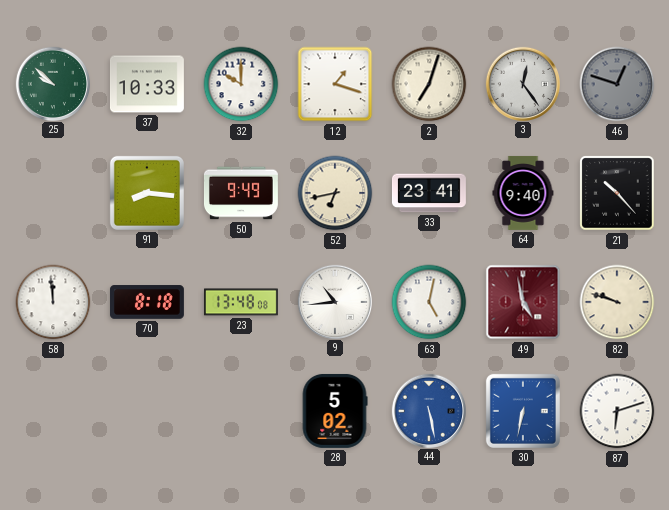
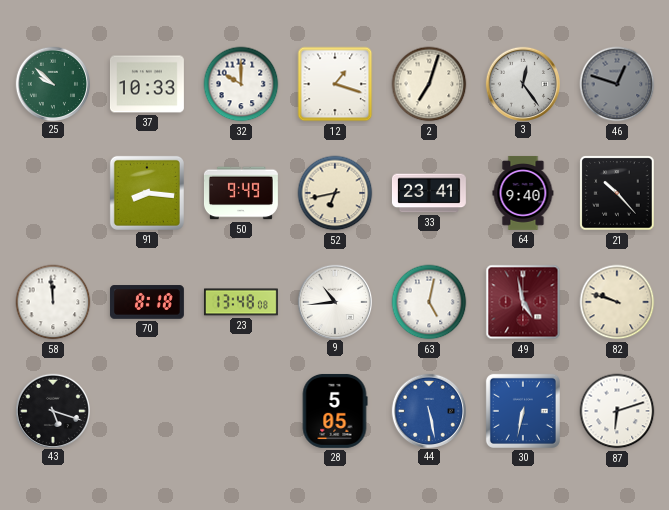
43: none -> 5:18
28: 5:02 -> 5:05
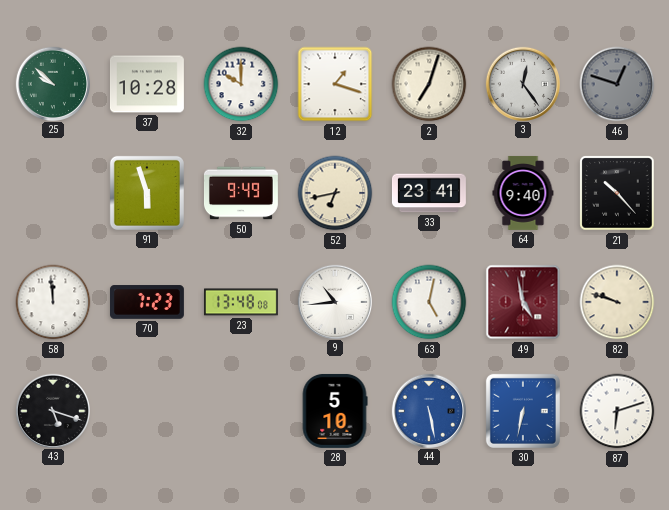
37: 10:33 -> 10:28
91: 8:16 -> 5:57
70: 8:18 -> 7:23
28: 5:05 -> 5:10
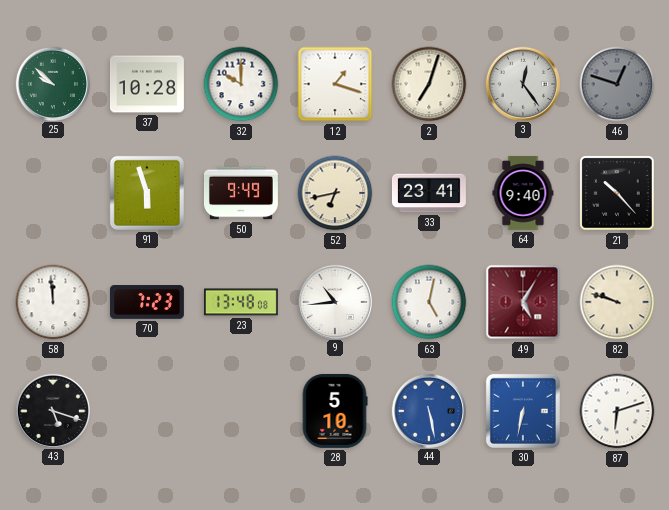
49: 4:58 -> 5:05
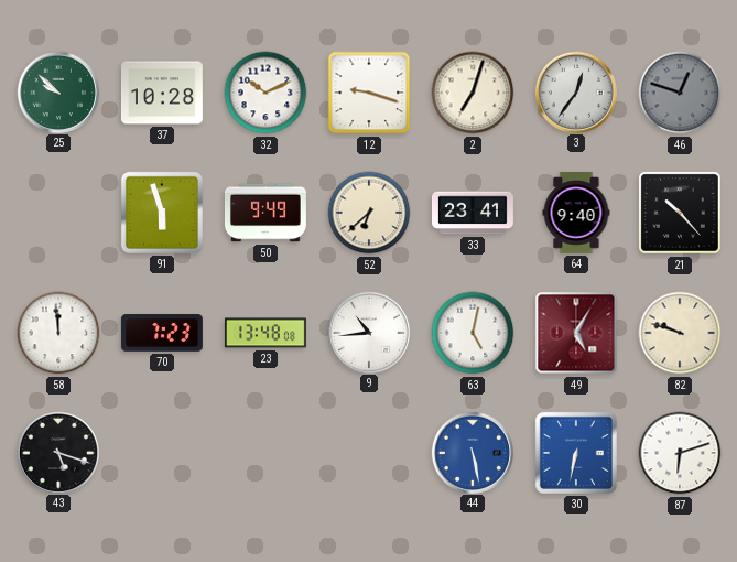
32: 10:00 -> 10:11
12: 1:18 -> 9:18
3: 12:24 -> 12:36
52: 6:43 -> 6:38
28: 5:10 -> none
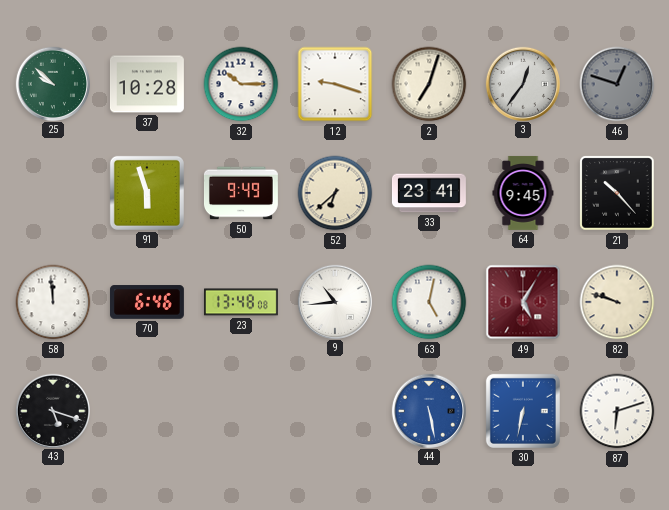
32: 10:11 -> 10:15
64: 9:40 -> 9:45
70: 7:23 -> 6:46
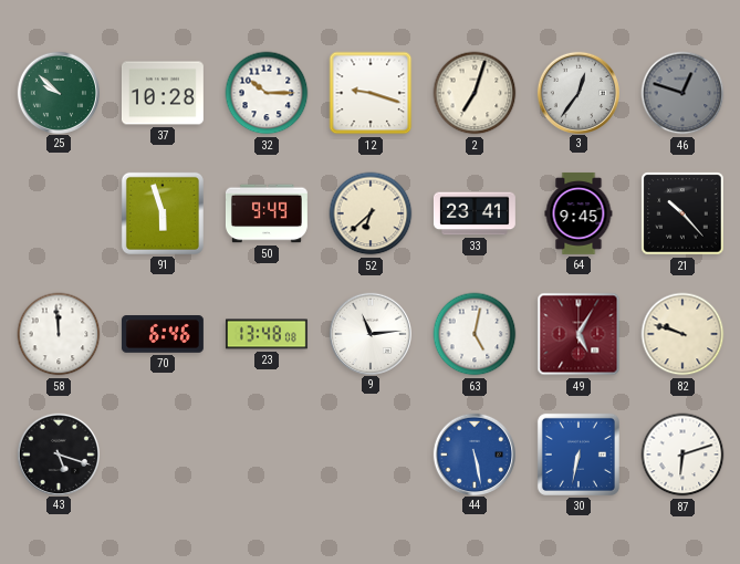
9: 10:44 -> 11:14
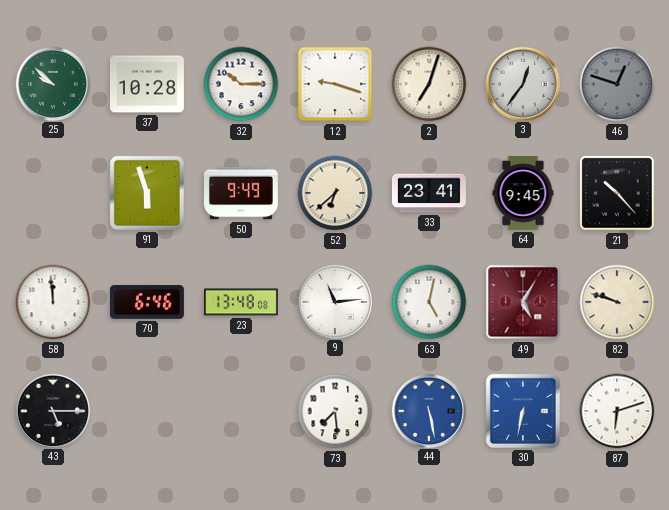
43: 5:18 -> 5:15
73: none -> 7:29
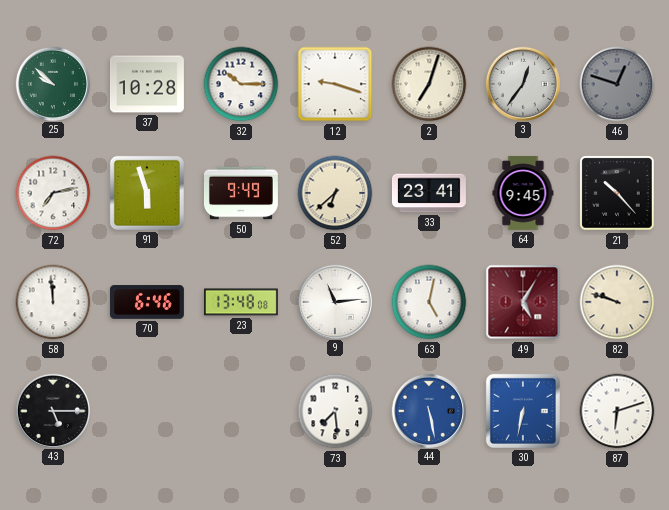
72: none -> 7:13
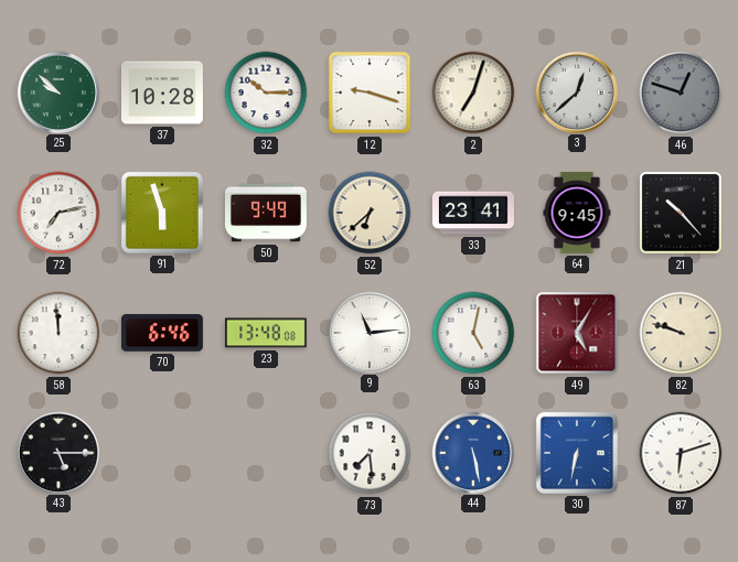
3: 12:36 -> 12:38
